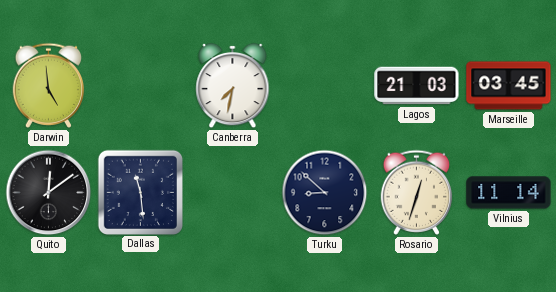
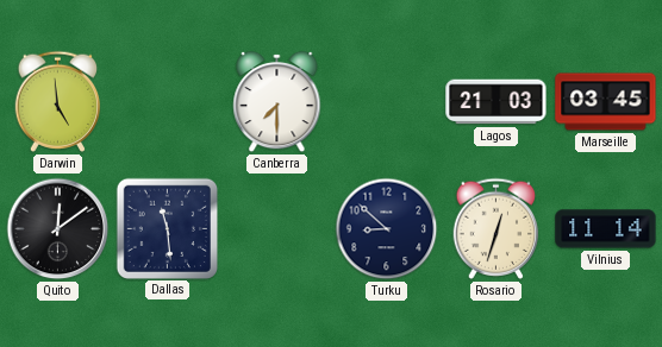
Canberra: 7:32 -> 7:30
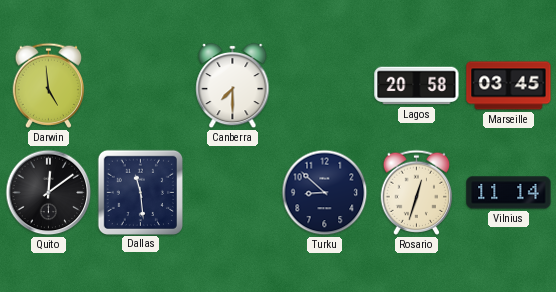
Lagos: 21:03 -> 20:58
